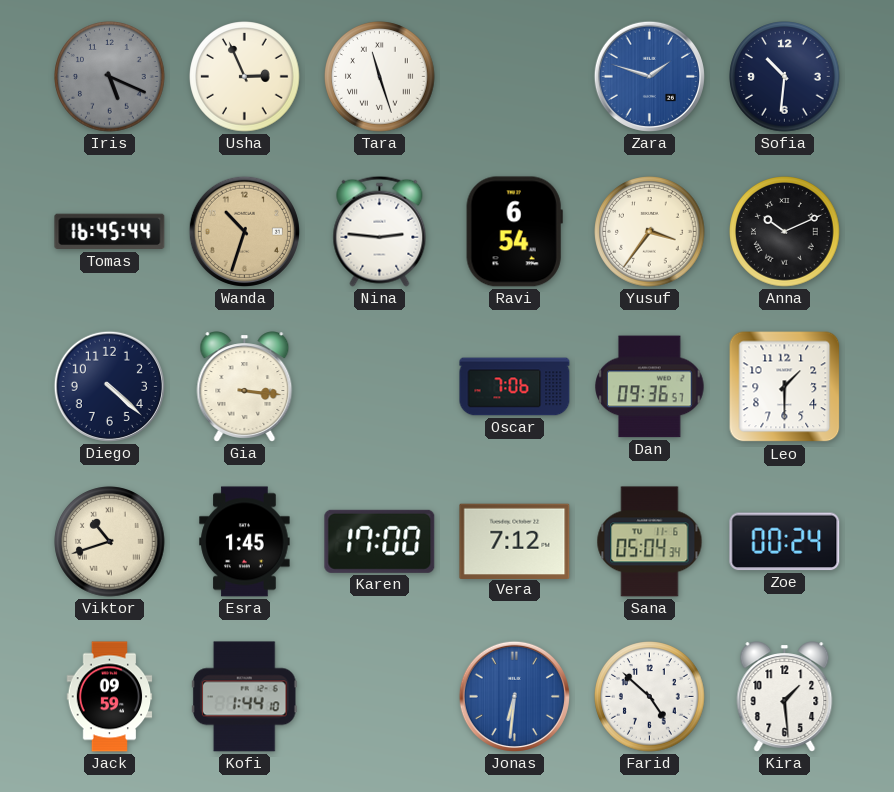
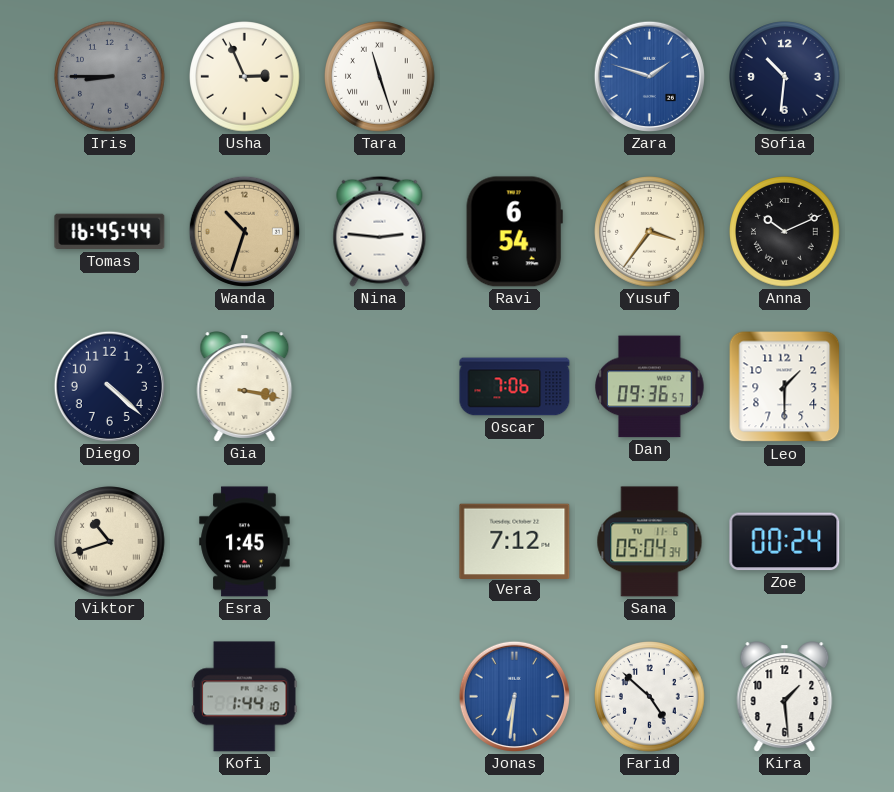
Iris: 5:19 -> 8:45
Gia: 3:16 -> 3:17
Karen: 17:00 -> none
Jack: 09:59 -> none
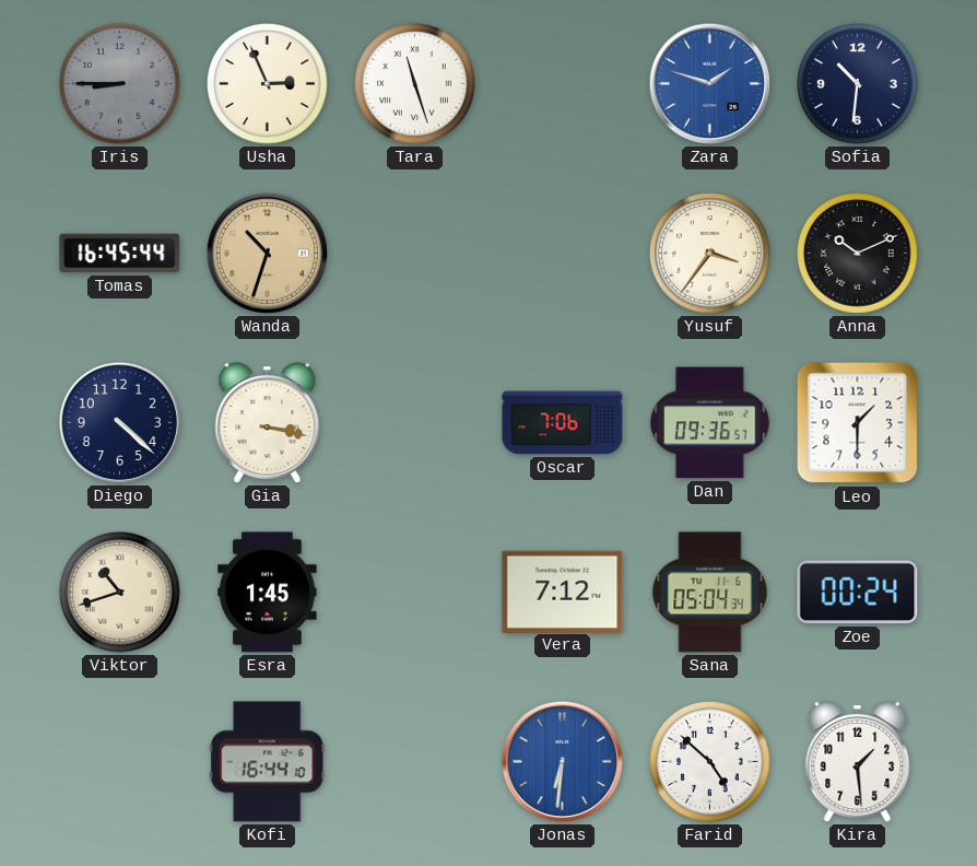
Nina: 2:46 -> none
Ravi: 6:54 -> none
Kofi: 1:44 -> 16:44
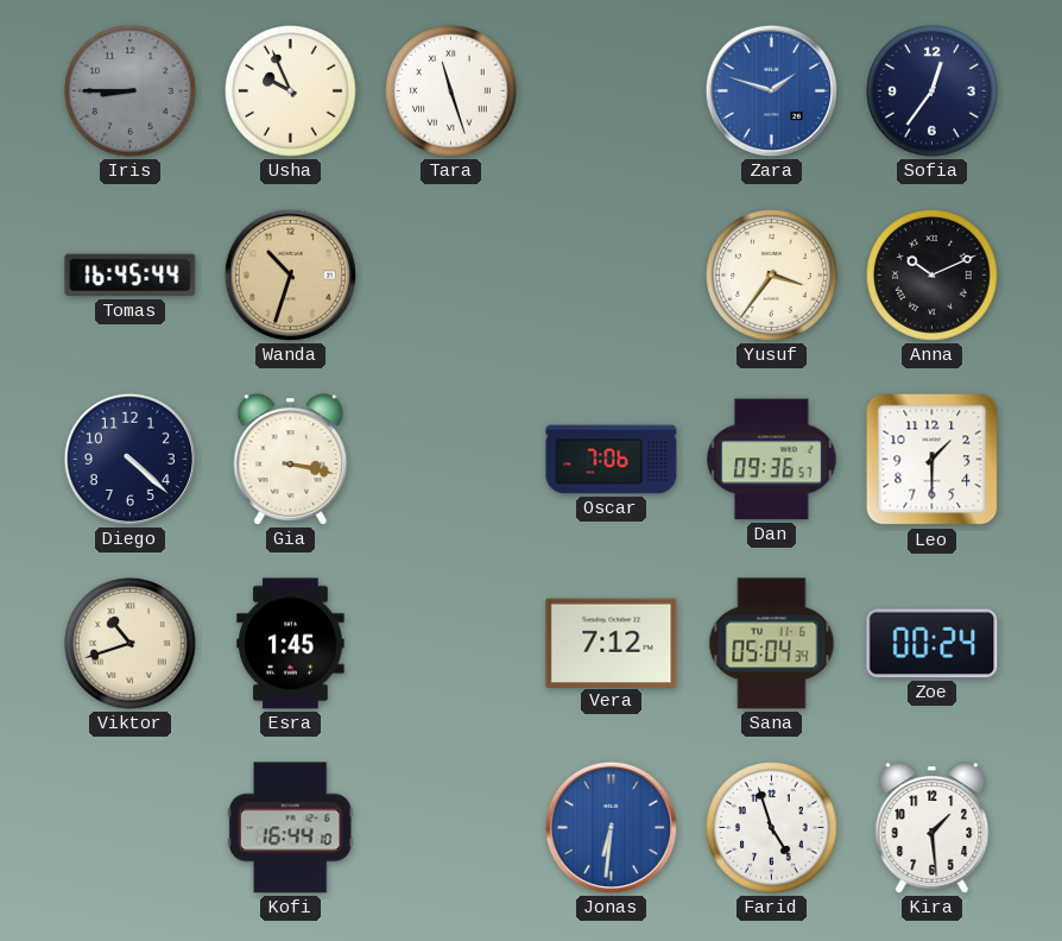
Usha: 2:56 -> 9:56
Sofia: 10:31 -> 12:36
Farid: 4:52 -> 4:57
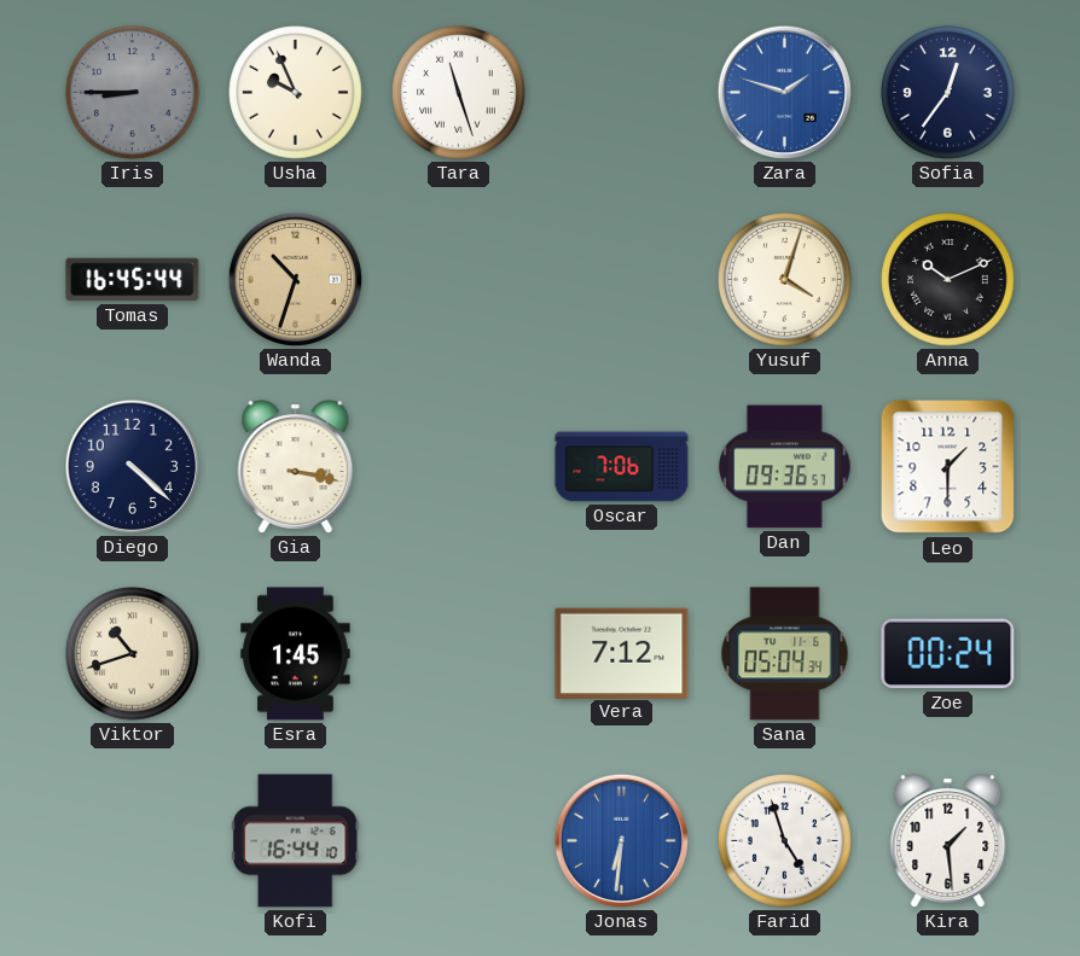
Yusuf: 3:36 -> 4:03
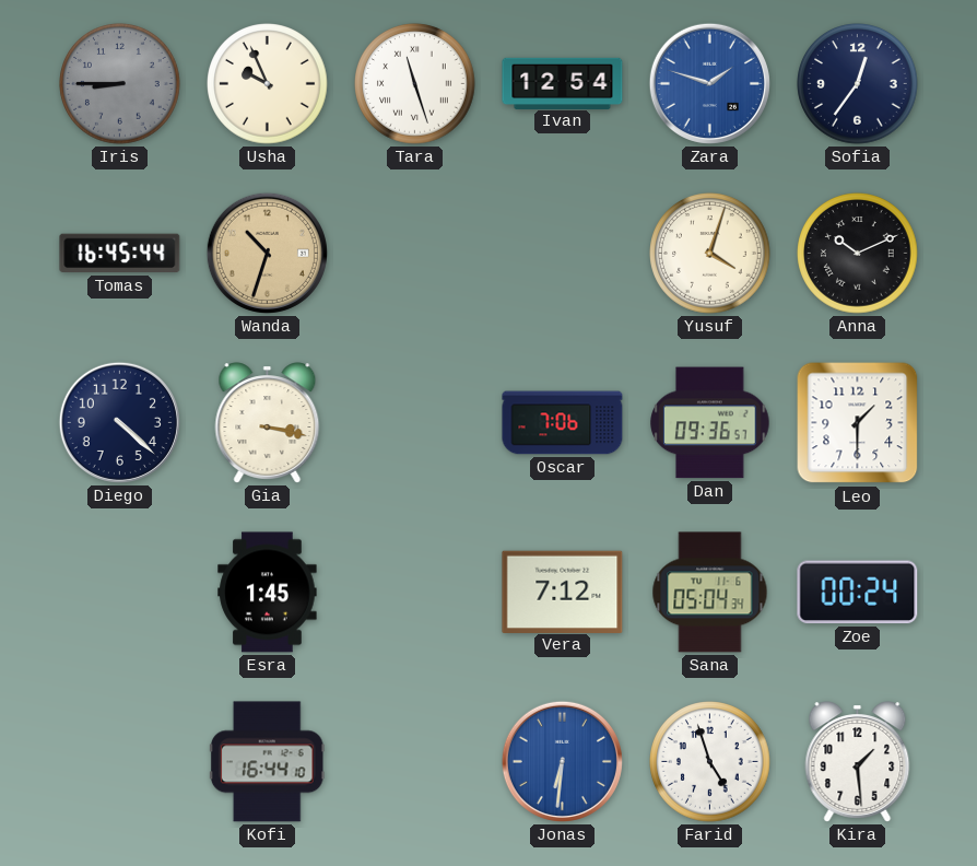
Ivan: none -> 12:54
Viktor: 10:42 -> none
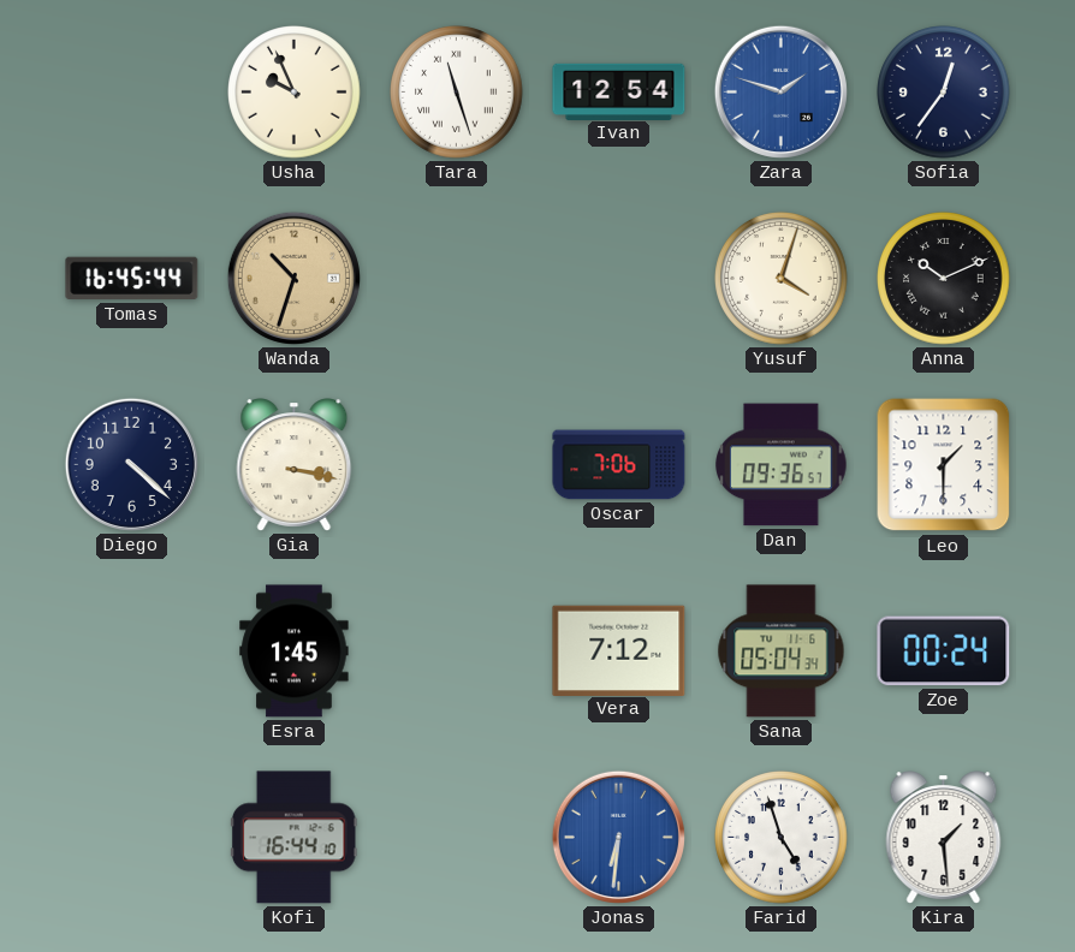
Iris: 8:45 -> none
